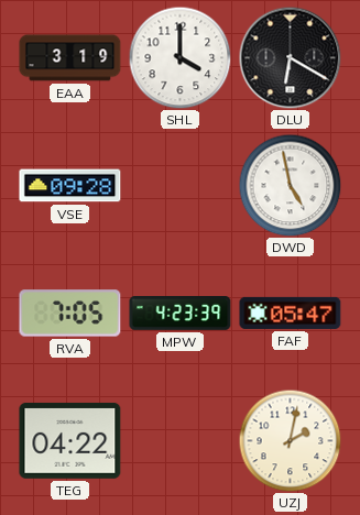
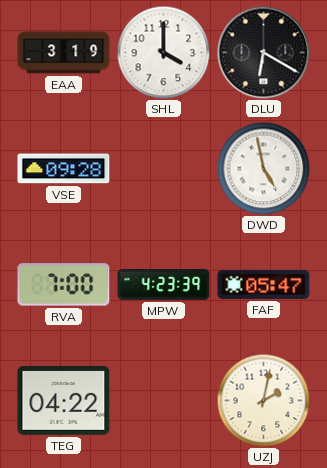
RVA: 7:05 -> 7:00
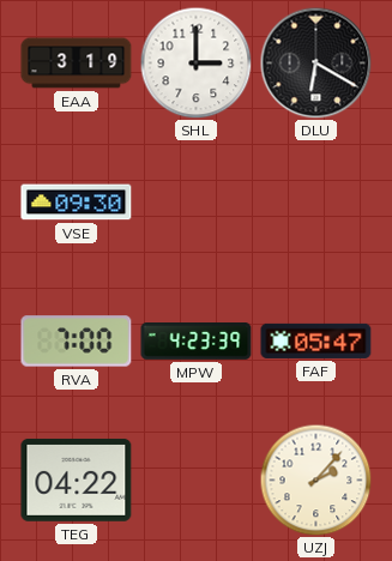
SHL: 4:00 -> 3:00
VSE: 09:28 -> 09:30
DWD: 4:58 -> none
UZJ: 2:02 -> 2:07
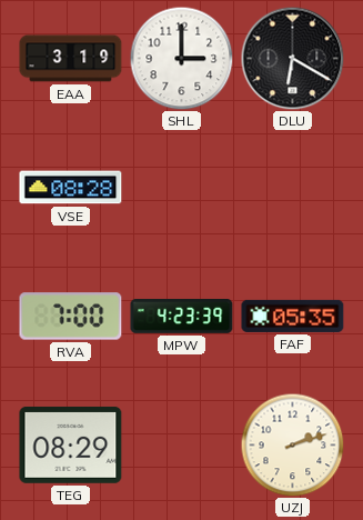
VSE: 09:30 -> 08:28
FAF: 05:47 -> 05:35
TEG: 04:22 -> 08:29
UZJ: 2:07 -> 2:12
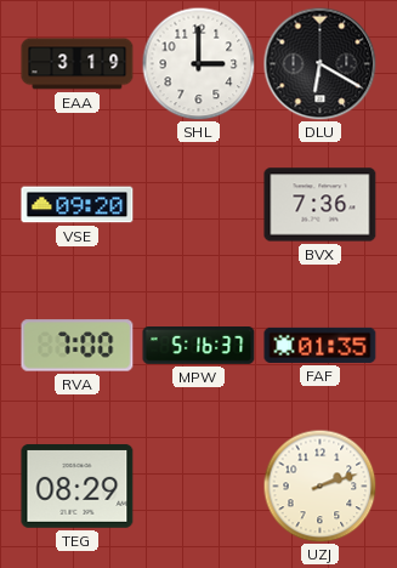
VSE: 08:28 -> 09:20
BVX: none -> 7:36
MPW: 4:23 -> 5:16
FAF: 05:35 -> 01:35
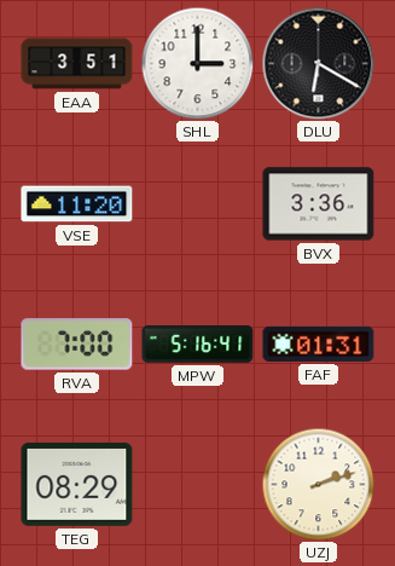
EAA: 3:19 -> 3:51
VSE: 09:20 -> 11:20
BVX: 7:36 -> 3:36
MPW: 5:16:37 -> 5:16:41
FAF: 01:35 -> 01:31
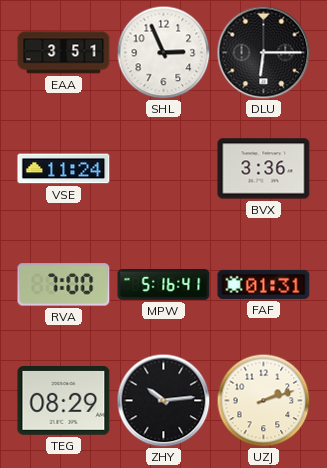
SHL: 3:00 -> 2:56
DLU: 6:20 -> 6:15
VSE: 11:20 -> 11:24
ZHY: none -> 10:14
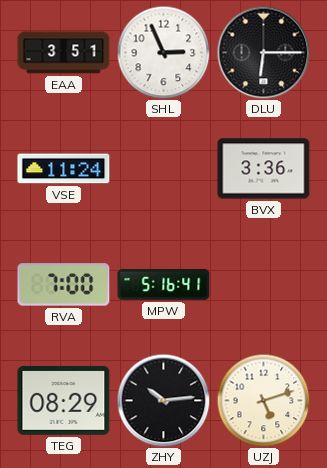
FAF: 01:31 -> none
UZJ: 2:12 -> 5:12
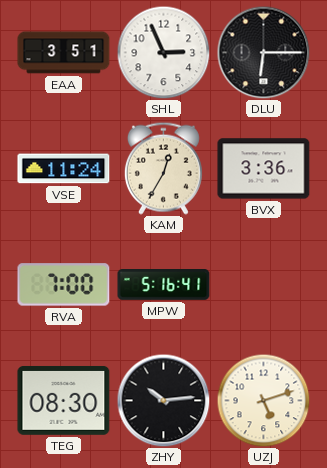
KAM: none -> 12:35
TEG: 08:29 -> 08:30
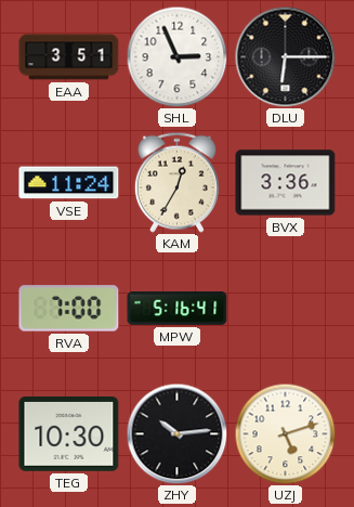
TEG: 08:30 -> 10:30
